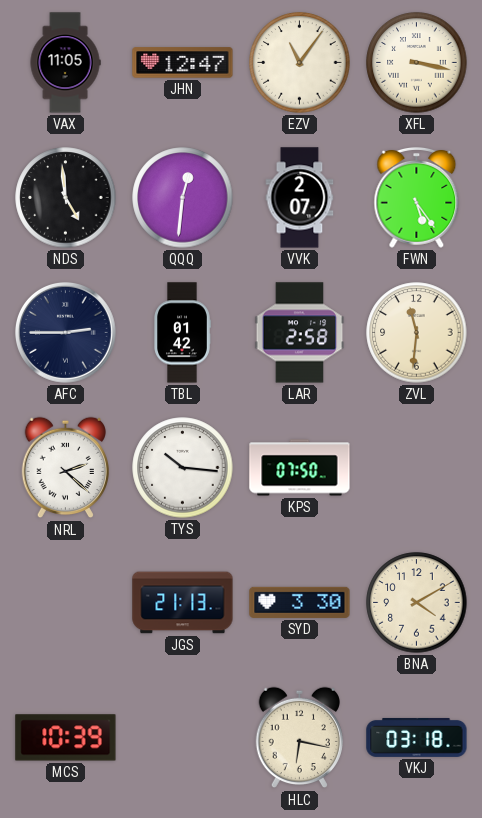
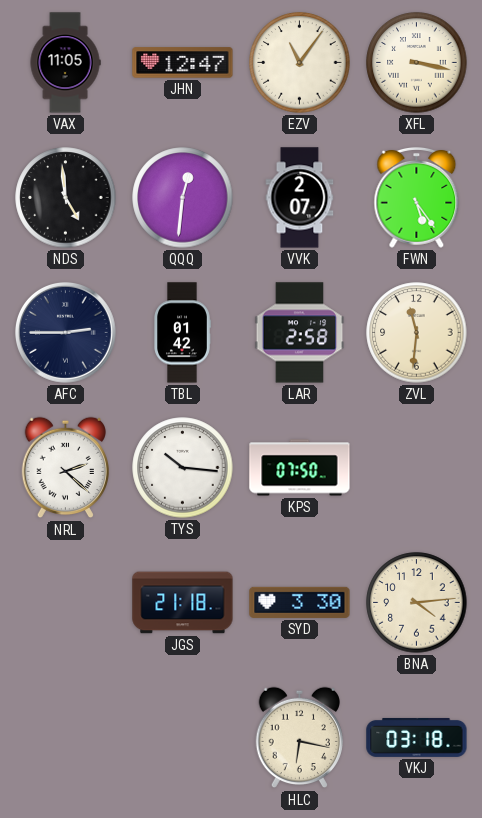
JGS: 21:13 -> 21:18
BNA: 4:10 -> 4:14
MCS: 10:39 -> none
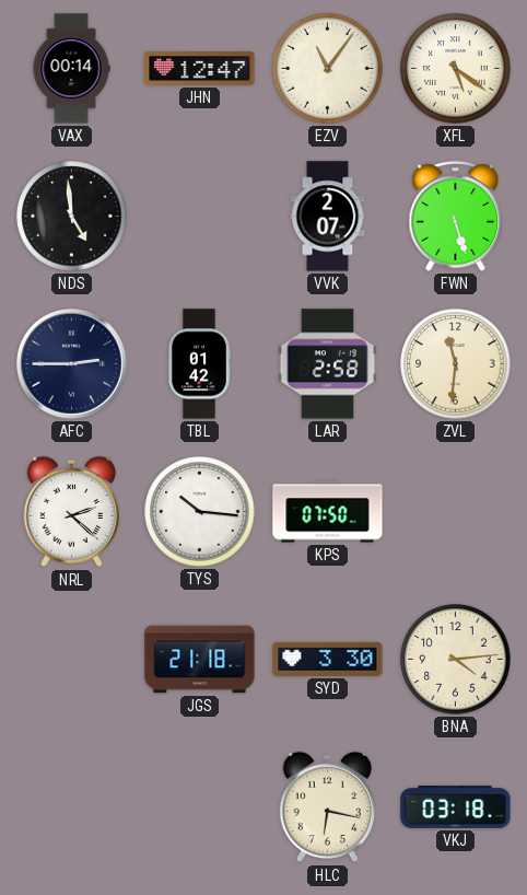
VAX: 11:05 -> 00:14
XFL: 3:17 -> 5:21
QQQ: 12:31 -> none
FWN: 5:24 -> 5:27
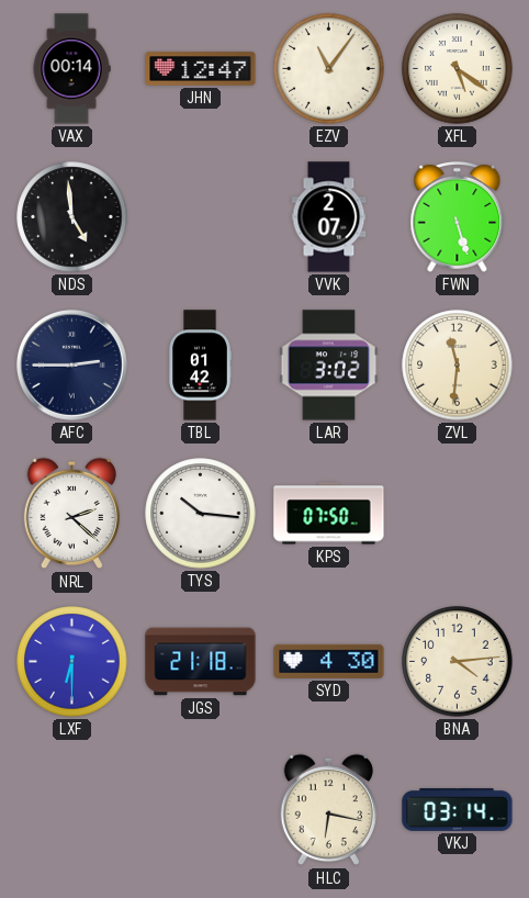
LAR: 2:58 -> 3:02
LXF: none -> 6:30
SYD: 3:30 -> 4:30
VKJ: 03:18 -> 03:14
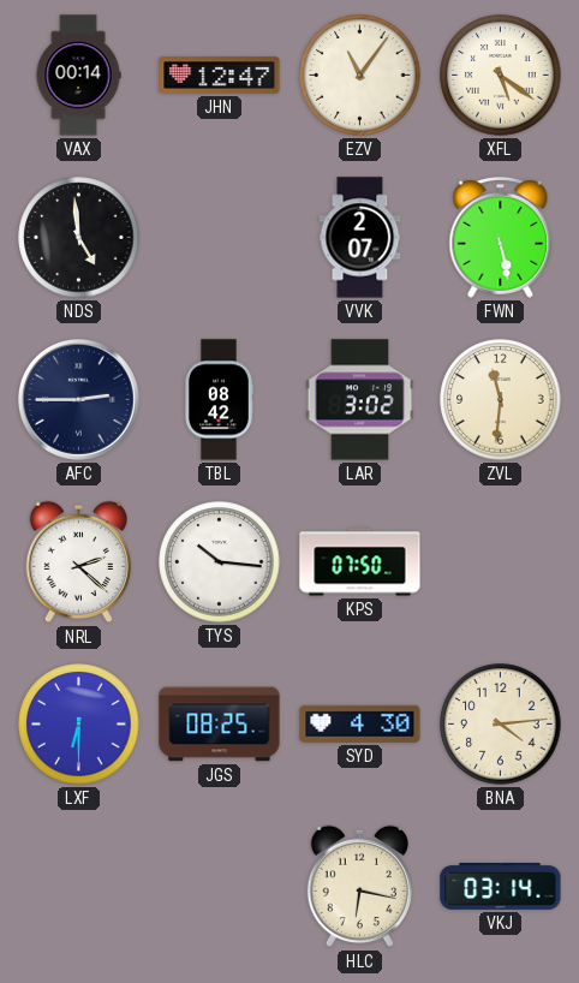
FWN: 5:27 -> 5:28
TBL: 01:42 -> 08:42
JGS: 21:18 -> 08:25
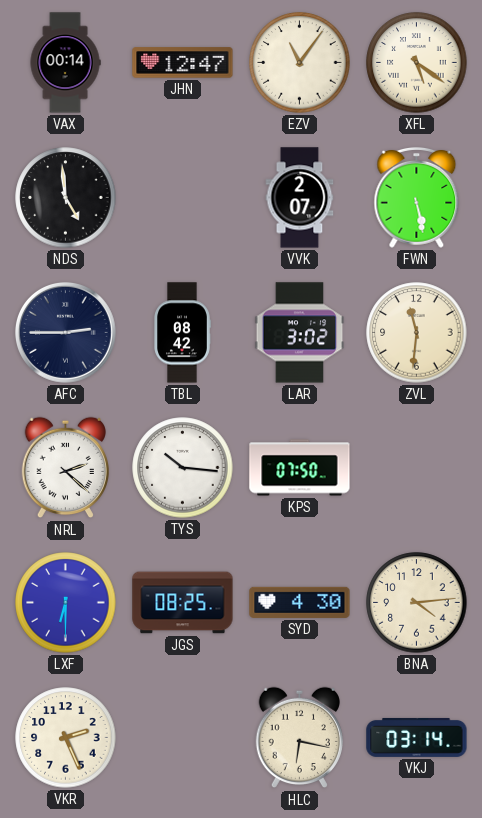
VKR: none -> 2:26
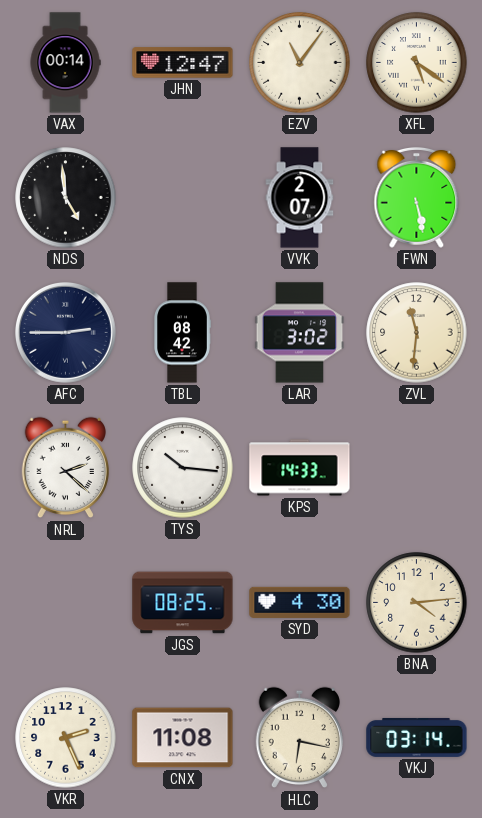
KPS: 07:50 -> 14:33
LXF: 6:30 -> none
CNX: none -> 11:08
